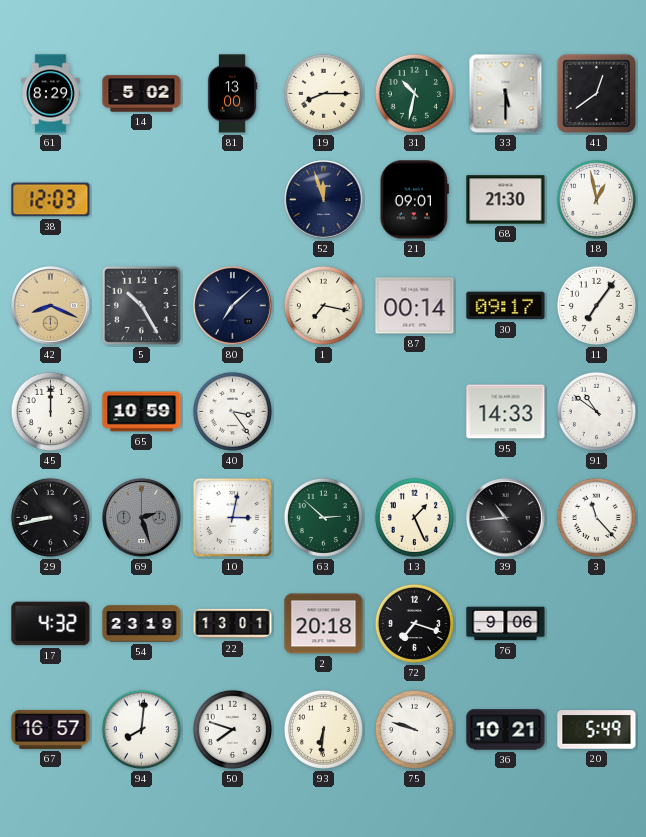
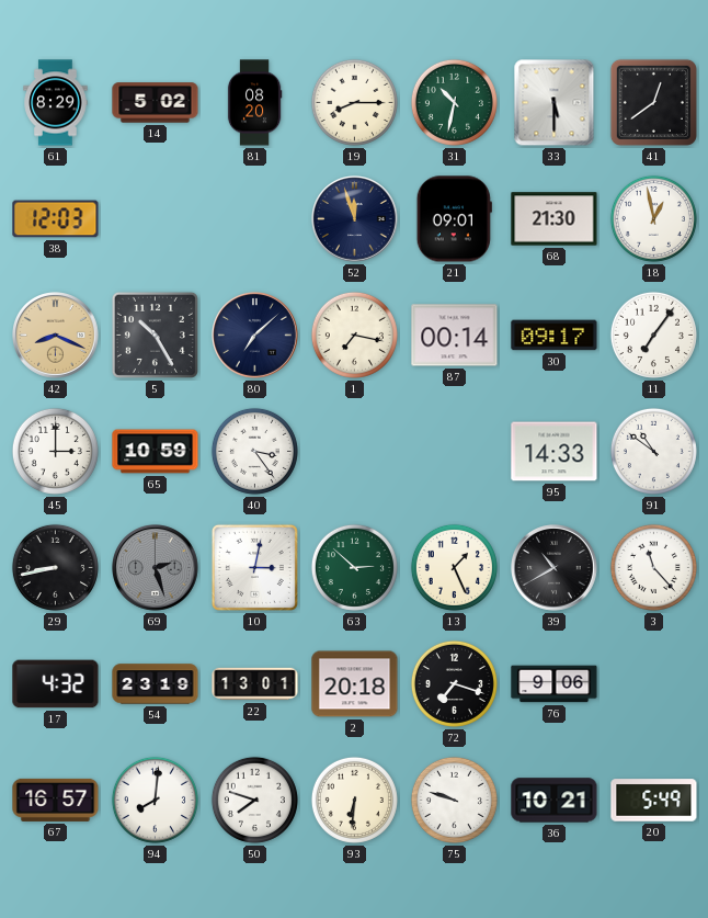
81: 13:00 -> 08:20
45: 12:00 -> 3:00
39: 10:44 -> 10:40
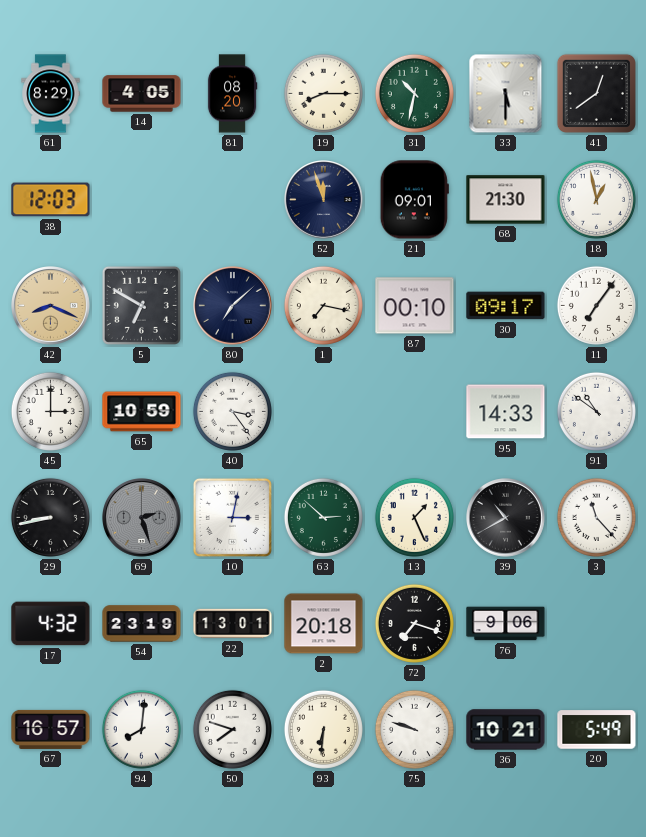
14: 5:02 -> 4:05
5: 10:25 -> 6:50
87: 00:14 -> 00:10
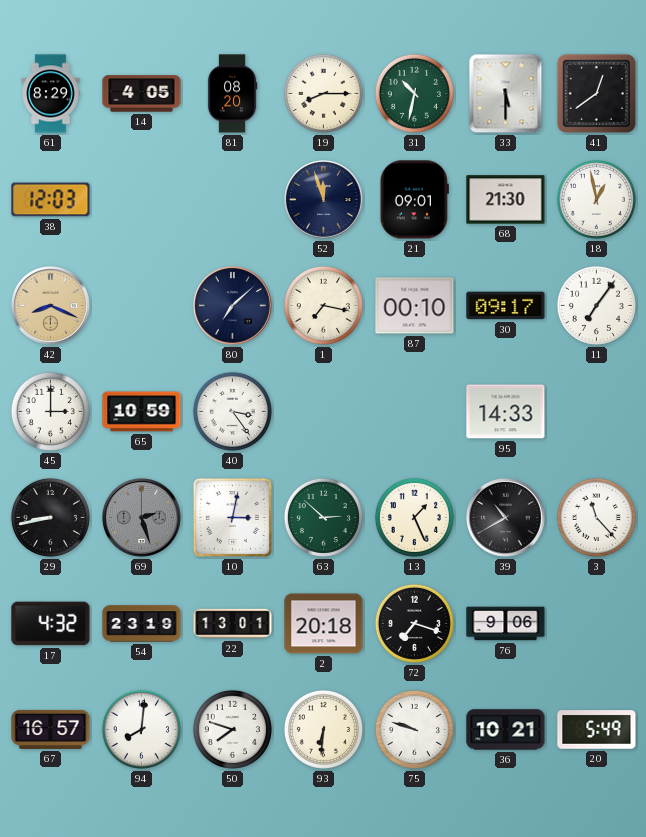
5: 6:50 -> none
91: 10:51 -> none
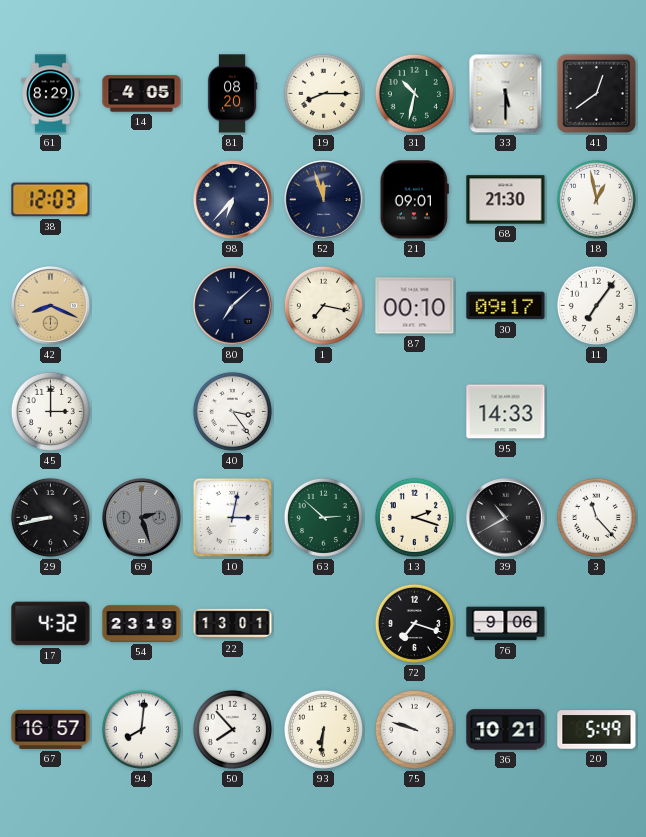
98: none -> 6:37
65: 10:59 -> none
13: 1:26 -> 2:18
2: 20:18 -> none
50: 7:48 -> 7:53
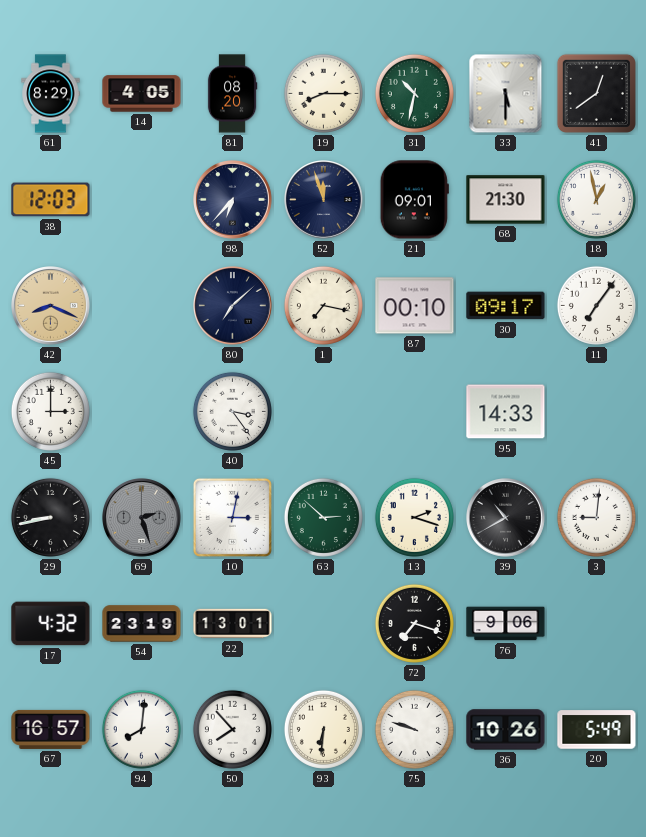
3: 11:23 -> 9:01
36: 10:21 -> 10:26
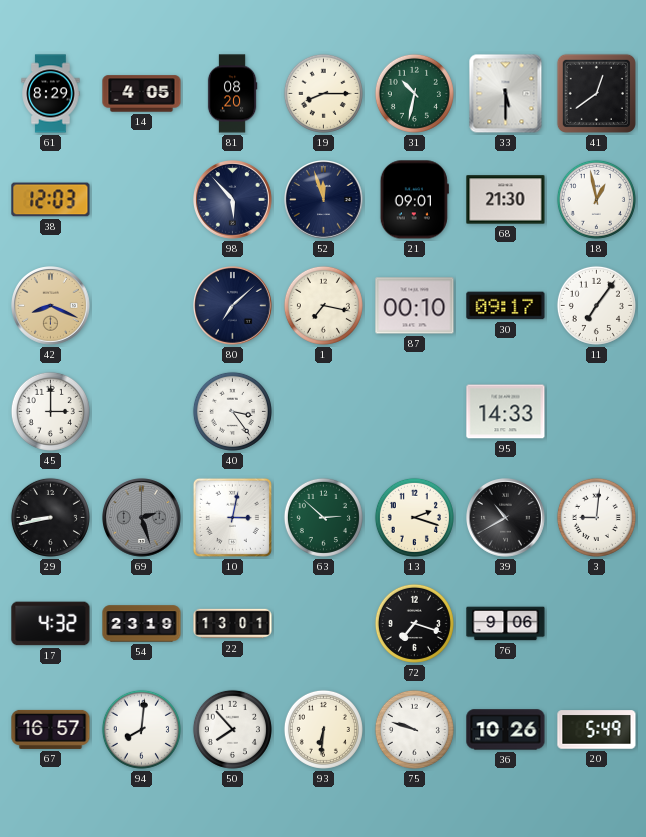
98: 6:37 -> 5:53
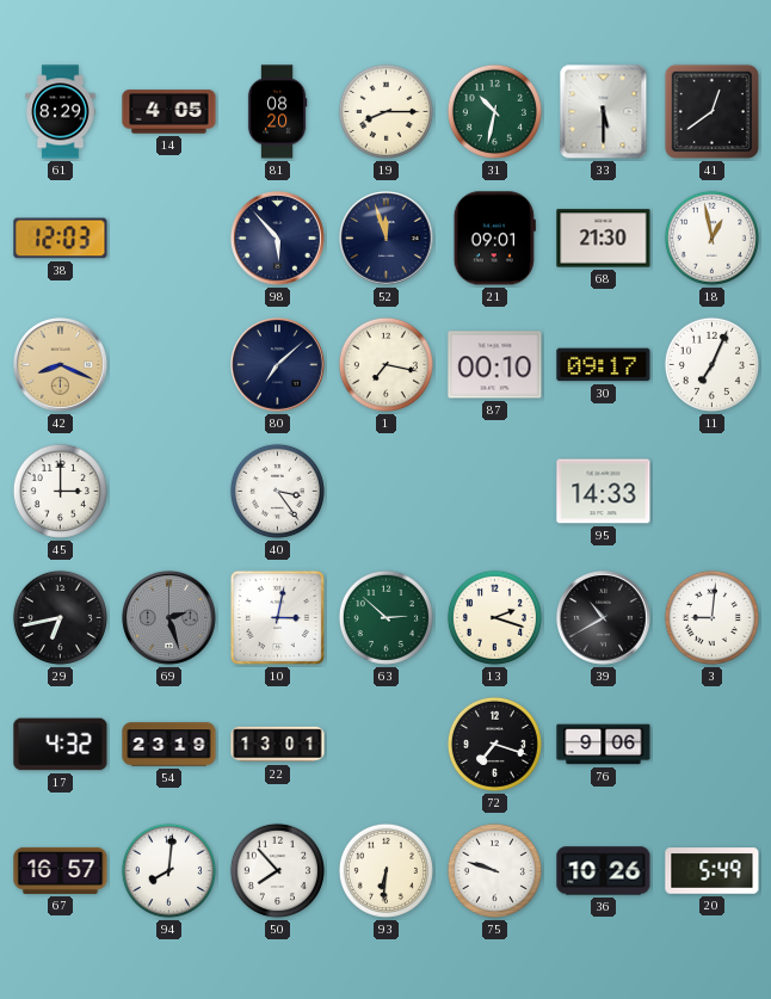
11: 7:06 -> 7:04
29: 8:43 -> 6:43
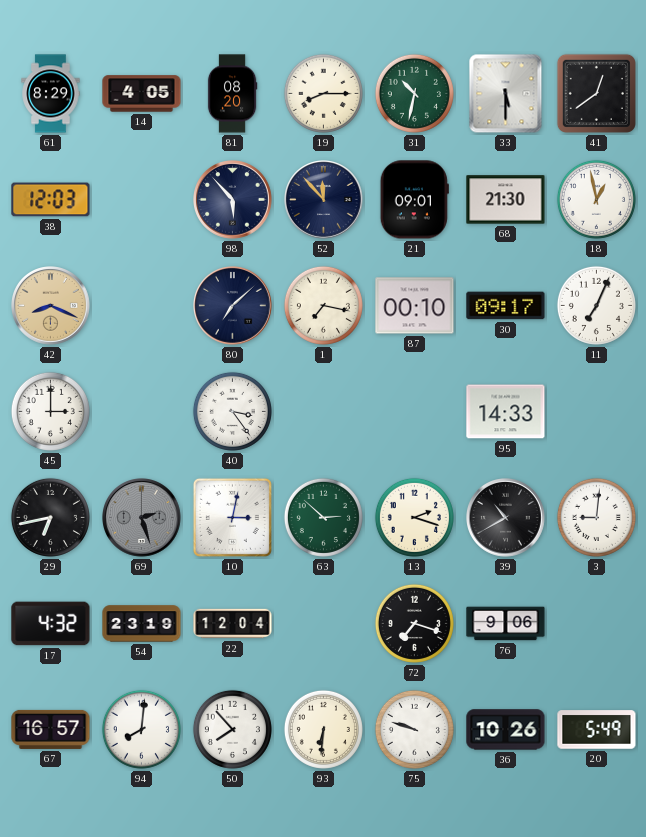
52: 11:57 -> 11:53
22: 13:01 -> 12:04
